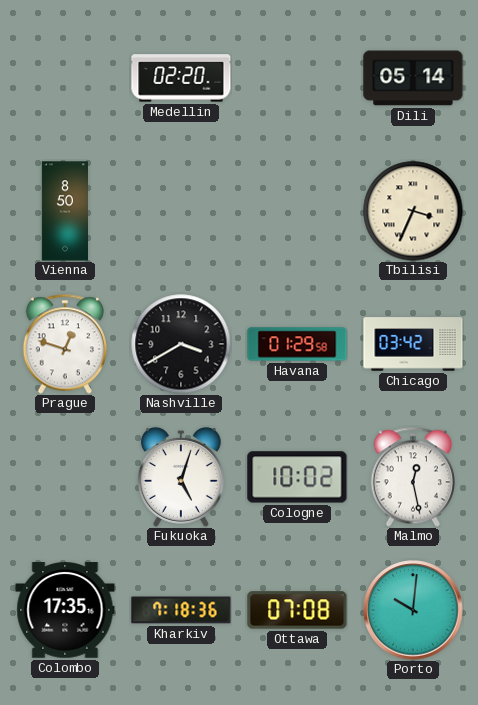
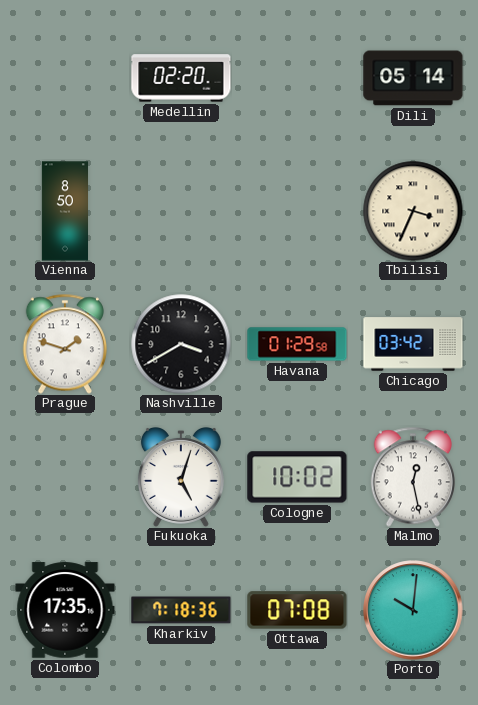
Prague: 12:48 -> 1:48
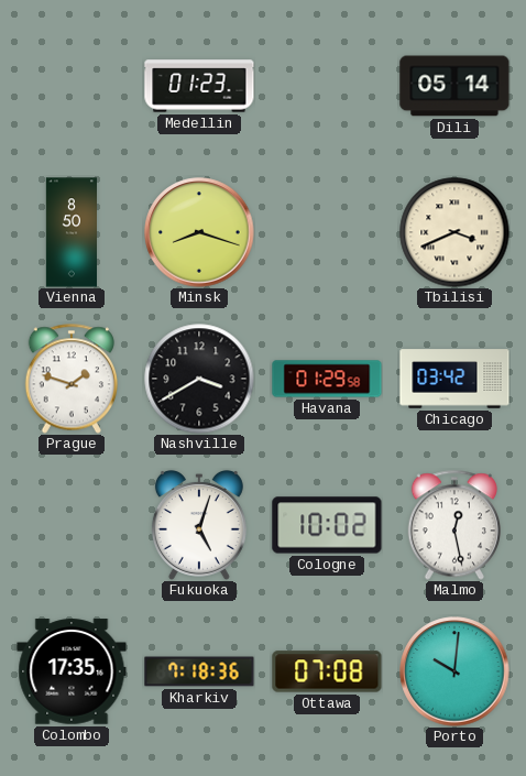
Medellin: 02:20 -> 01:23
Minsk: none -> 8:18
Tbilisi: 3:34 -> 3:41
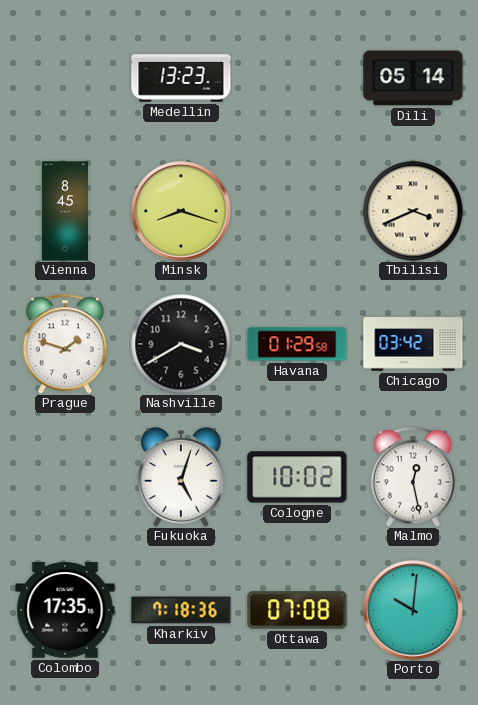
Medellin: 01:23 -> 13:23
Vienna: 8:50 -> 8:45
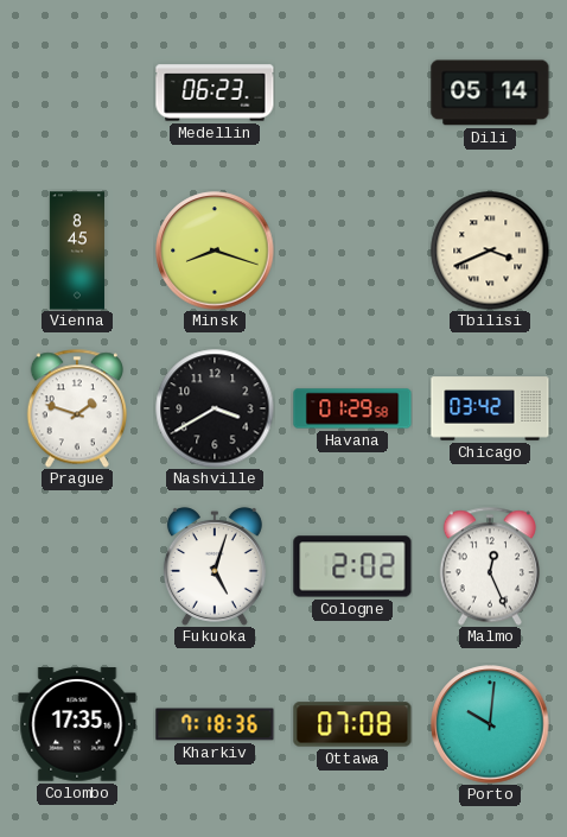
Medellin: 13:23 -> 06:23
Cologne: 10:02 -> 2:02
Malmo: 12:28 -> 12:26
